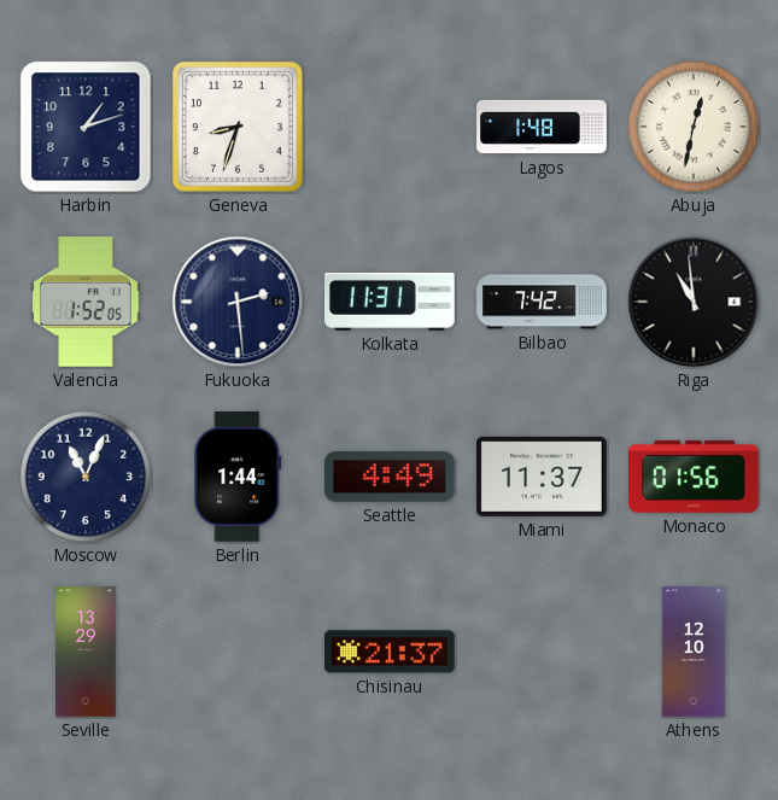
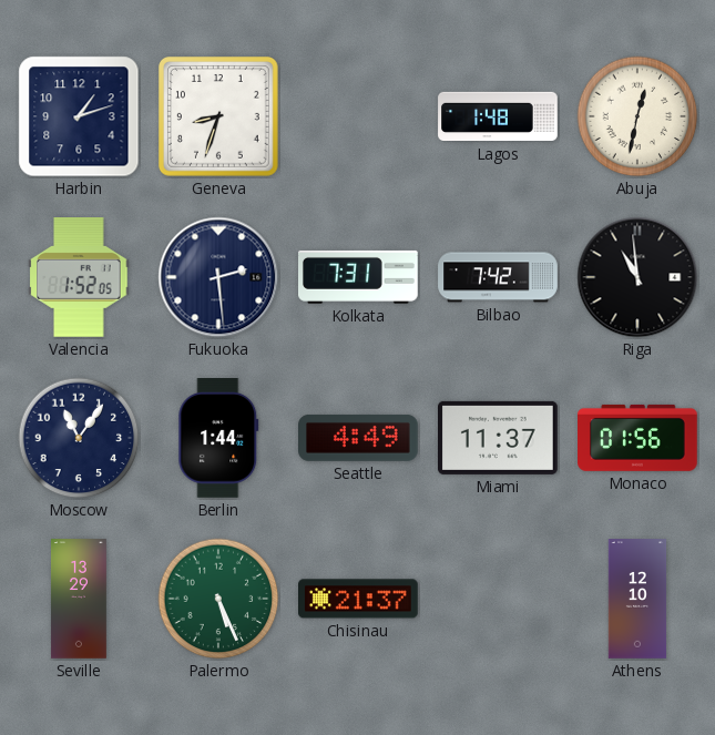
Kolkata: 11:31 -> 7:31
Moscow: 11:04 -> 11:06
Palermo: none -> 5:26
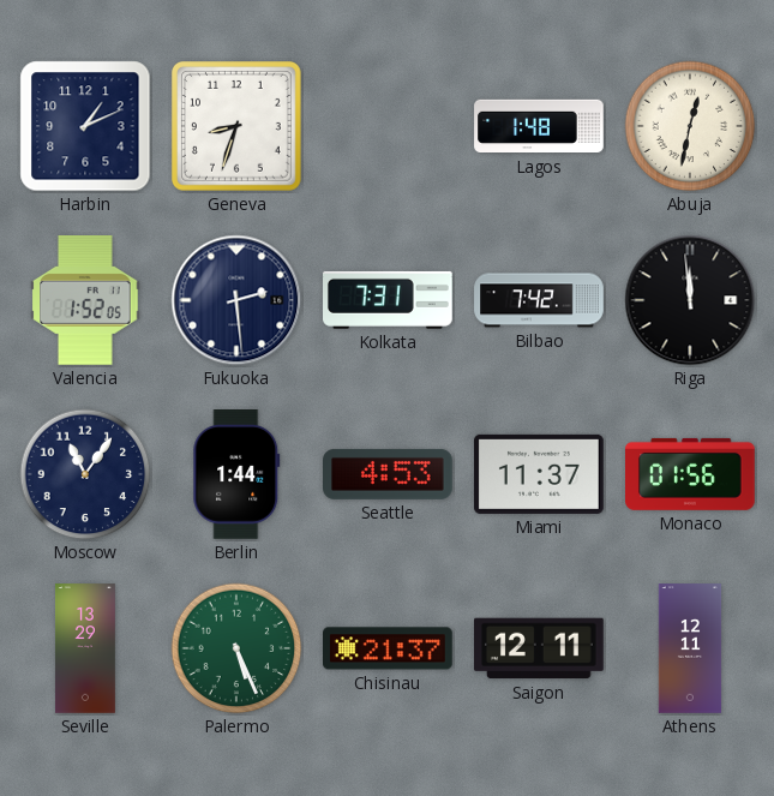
Harbin: 1:12 -> 1:11
Riga: 10:59 -> 11:59
Seattle: 4:49 -> 4:53
Saigon: none -> 12:11
Athens: 12:10 -> 12:11
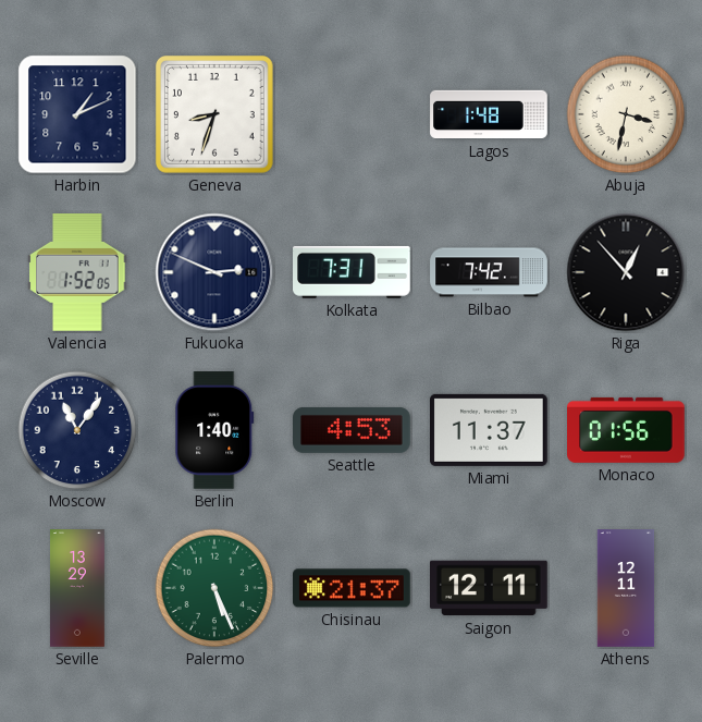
Abuja: 12:32 -> 3:32
Fukuoka: 2:29 -> 2:49
Riga: 11:59 -> 12:53
Berlin: 1:44 -> 1:40
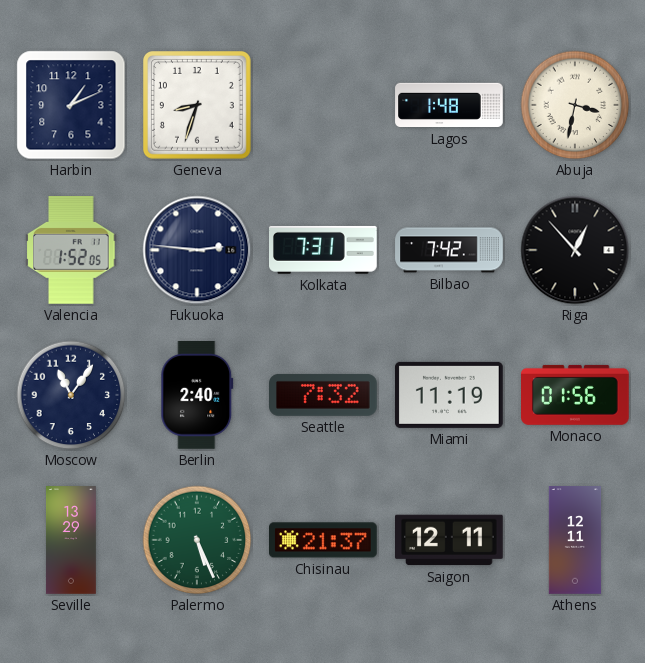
Fukuoka: 2:49 -> 2:46
Berlin: 1:40 -> 2:40
Seattle: 4:53 -> 7:32
Miami: 11:37 -> 11:19
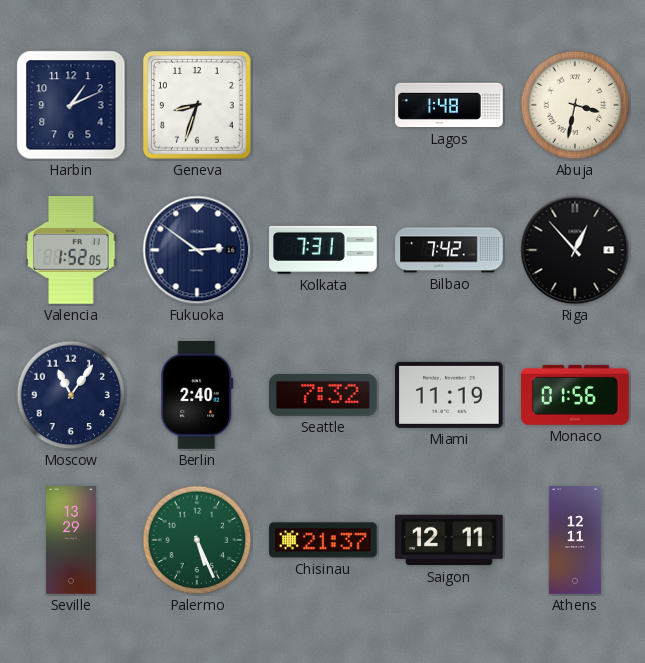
Fukuoka: 2:46 -> 2:51
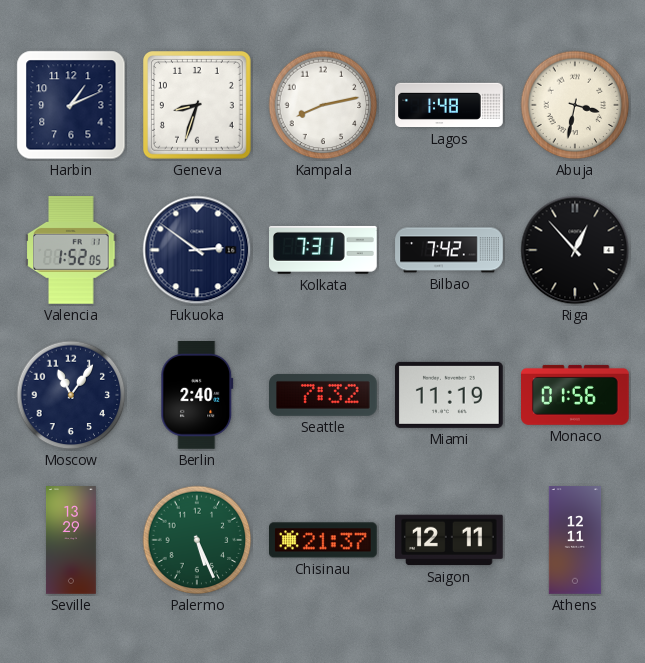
Kampala: none -> 8:13
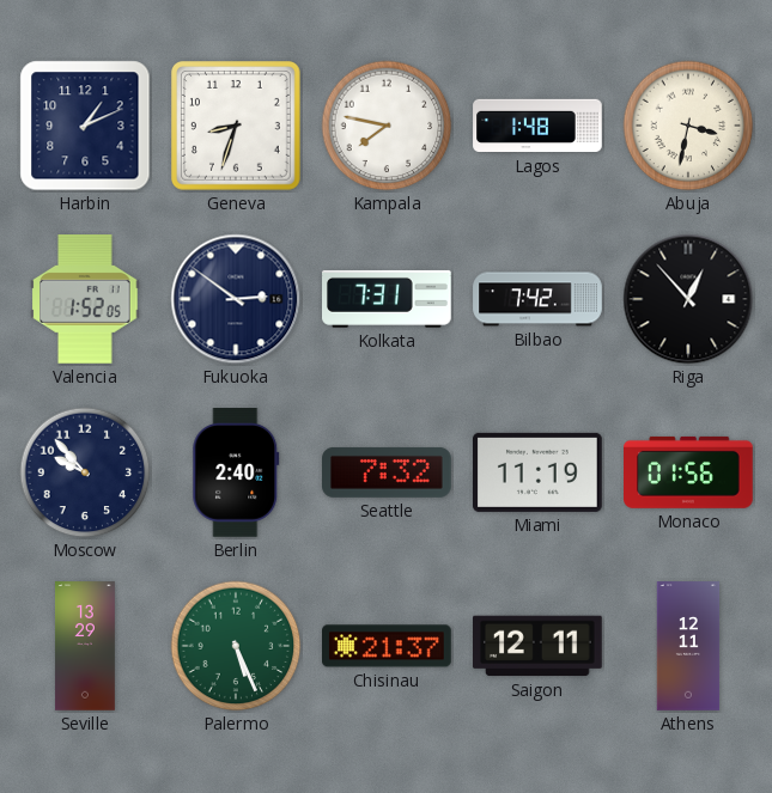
Kampala: 8:13 -> 7:47
Moscow: 11:06 -> 9:53
